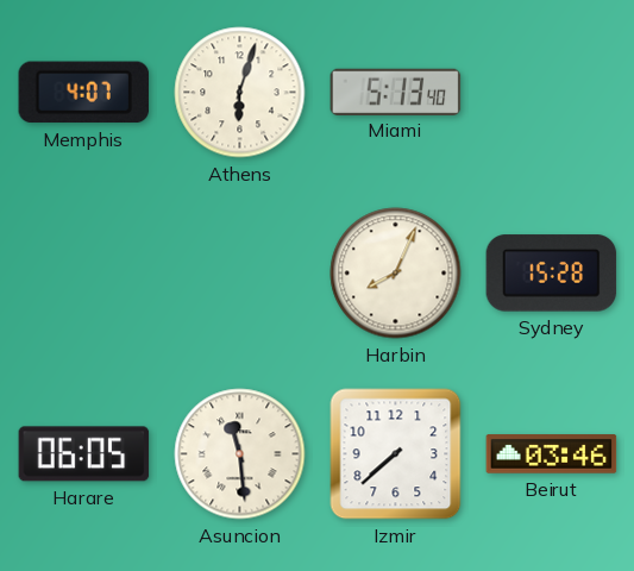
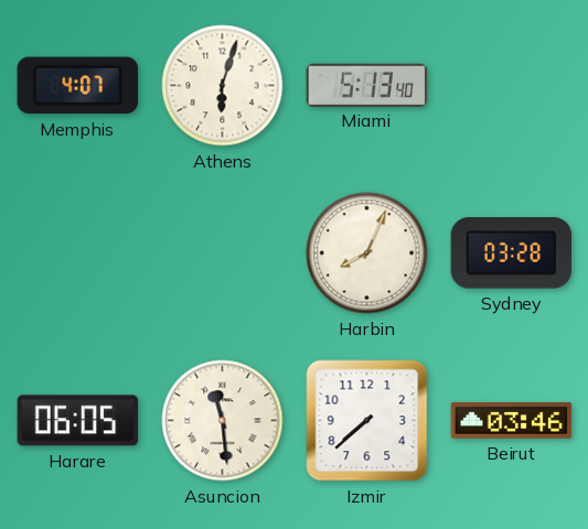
Sydney: 15:28 -> 03:28
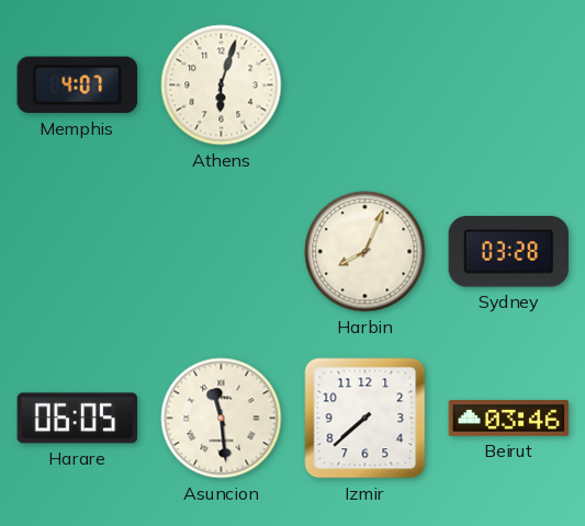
Miami: 5:13 -> none
